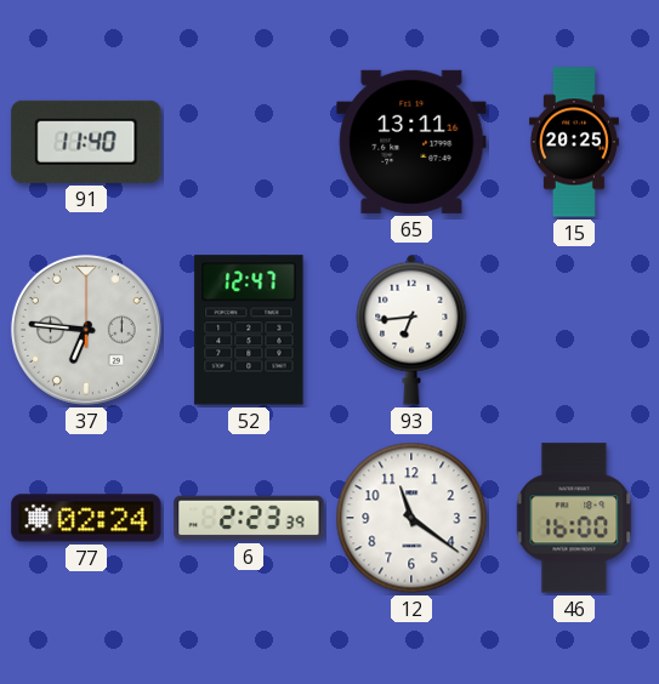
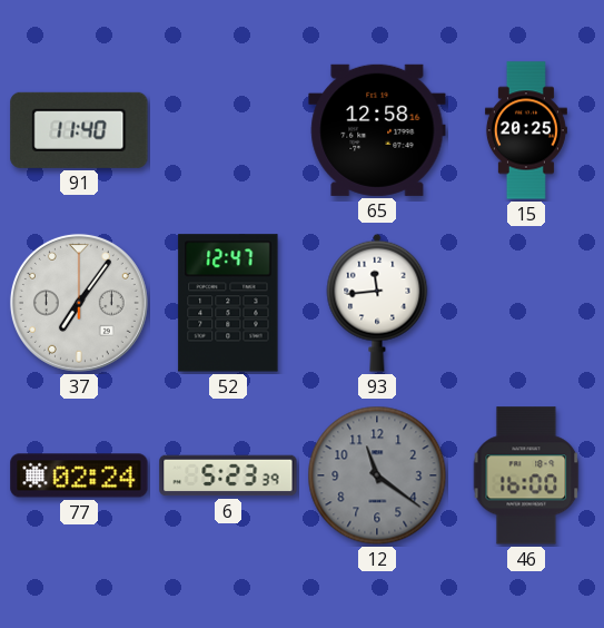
65: 13:11 -> 12:58
37: 6:46 -> 7:06
93: 6:44 -> 11:44
6: 2:23 -> 5:23
12 dial: white -> grey
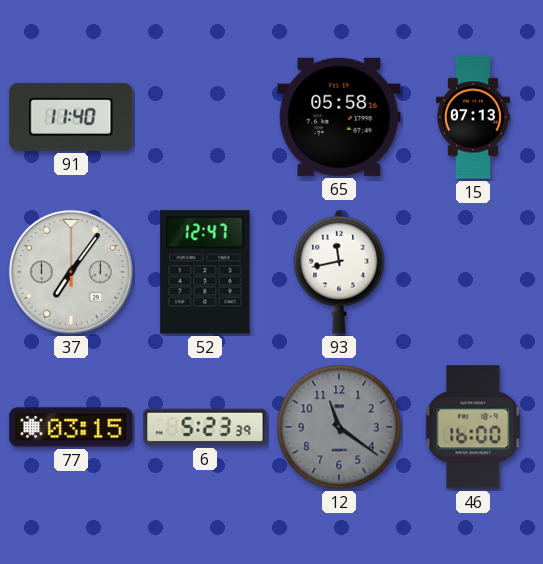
65: 12:58 -> 05:58
15: 20:25 -> 07:13
93: 11:44 -> 11:43
77: 02:24 -> 03:15
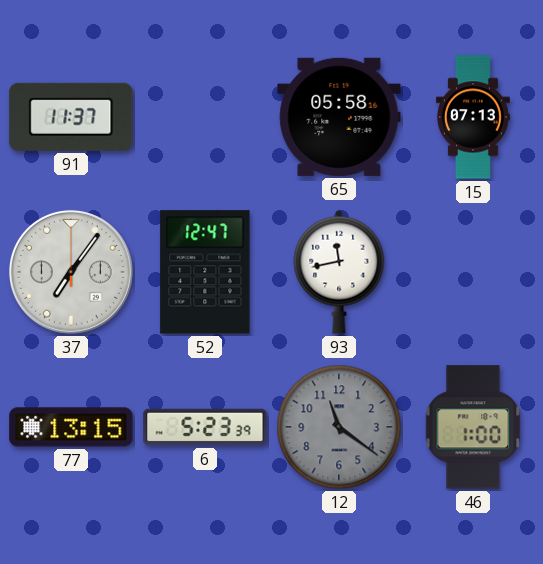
91: 11:40 -> 11:37
77: 03:15 -> 13:15
46: 16:00 -> 1:00
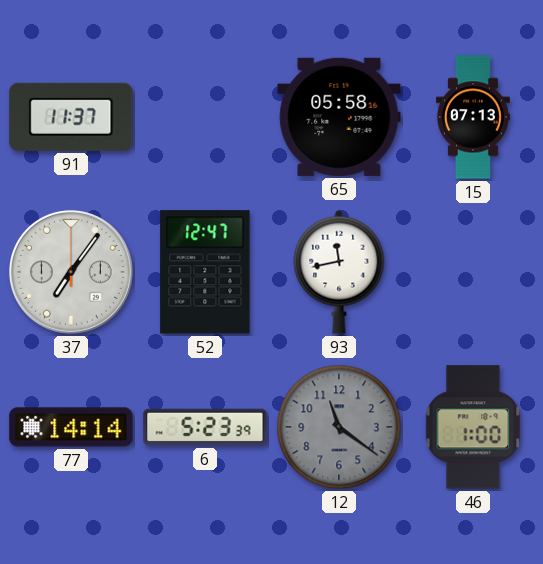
77: 13:15 -> 14:14
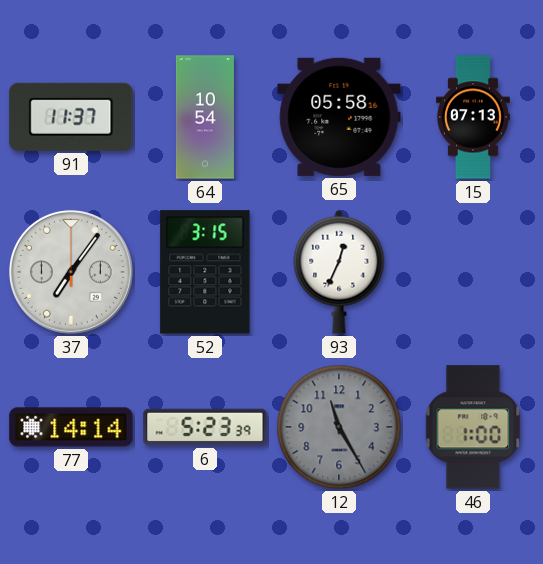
64: none -> 10:54
52: 12:47 -> 3:15
93: 11:43 -> 12:34
12: 11:21 -> 11:25
